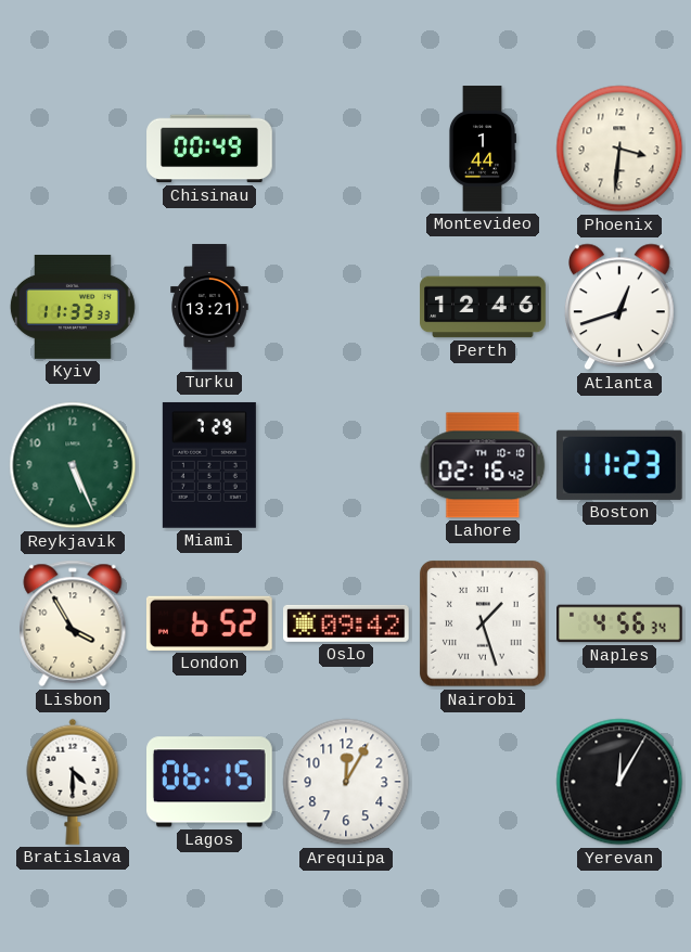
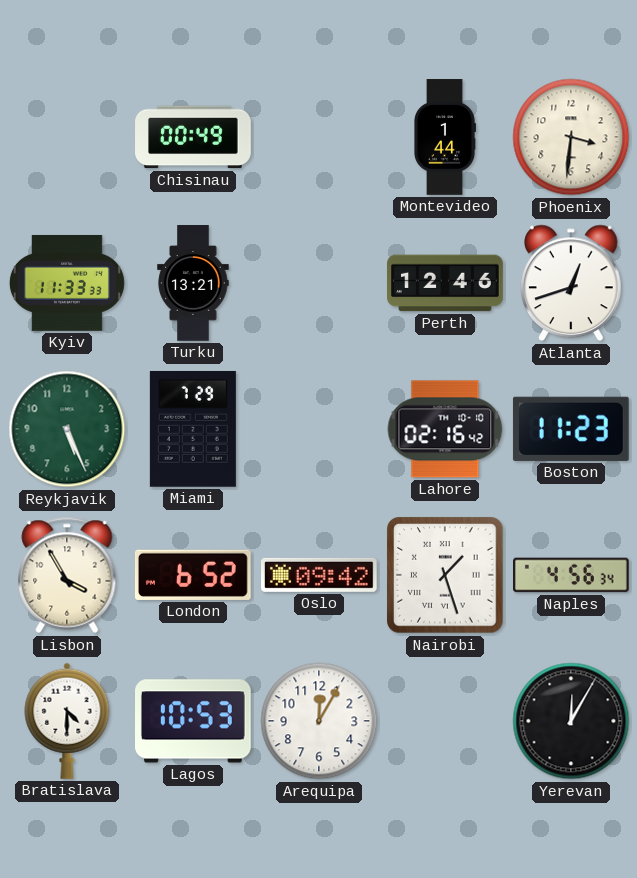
Lagos: 06:15 -> 10:53
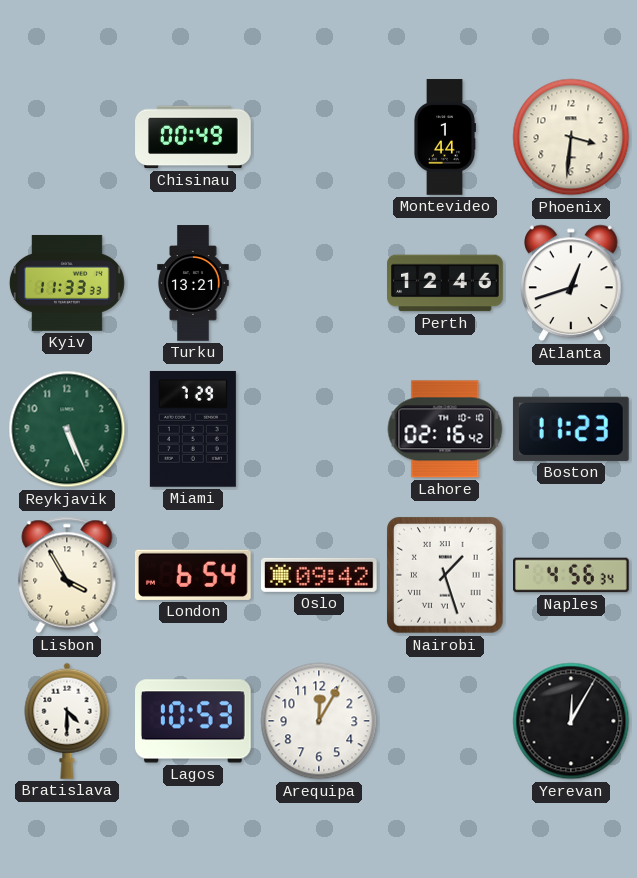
London: 6:52 -> 6:54
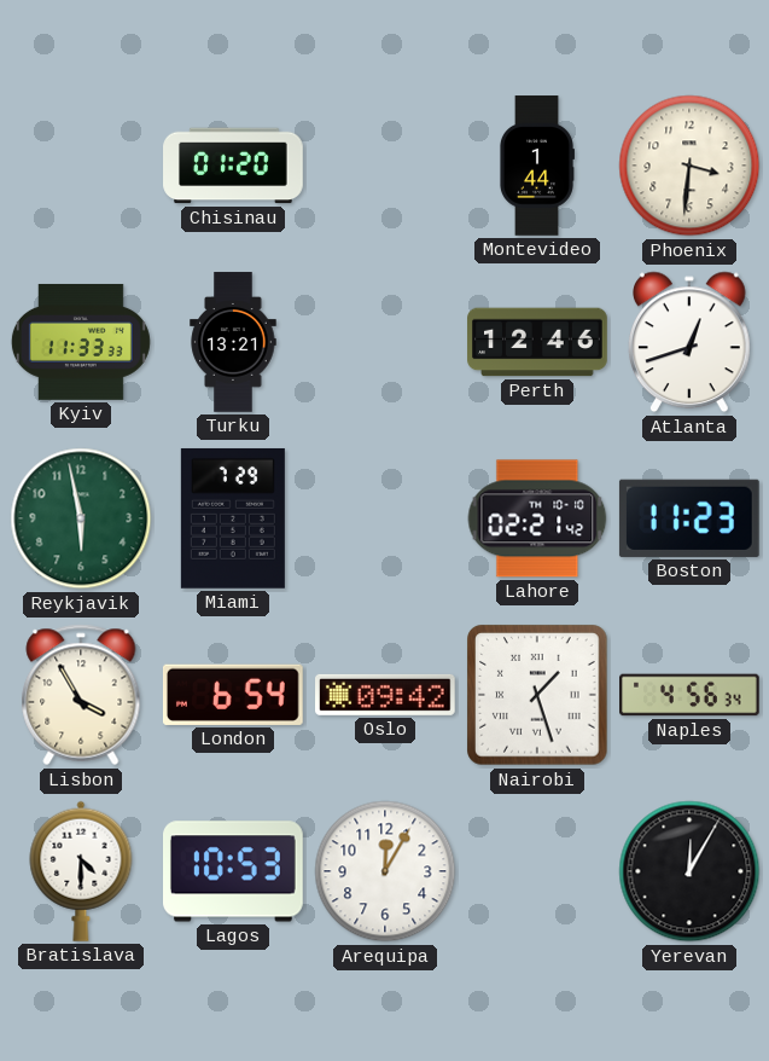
Chisinau: 00:49 -> 01:20
Reykjavik: 5:26 -> 5:58
Lahore: 02:16 -> 02:21
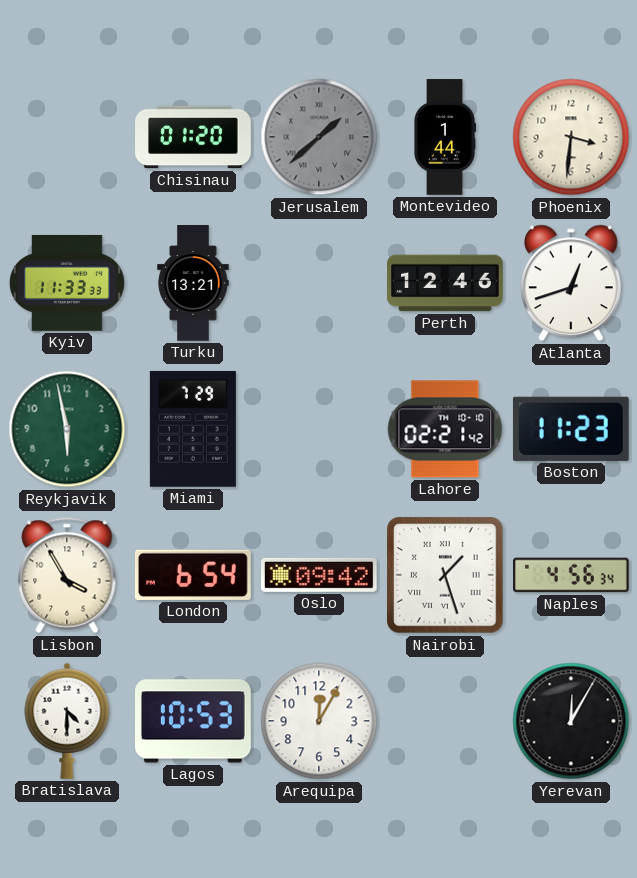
Jerusalem: none -> 1:38
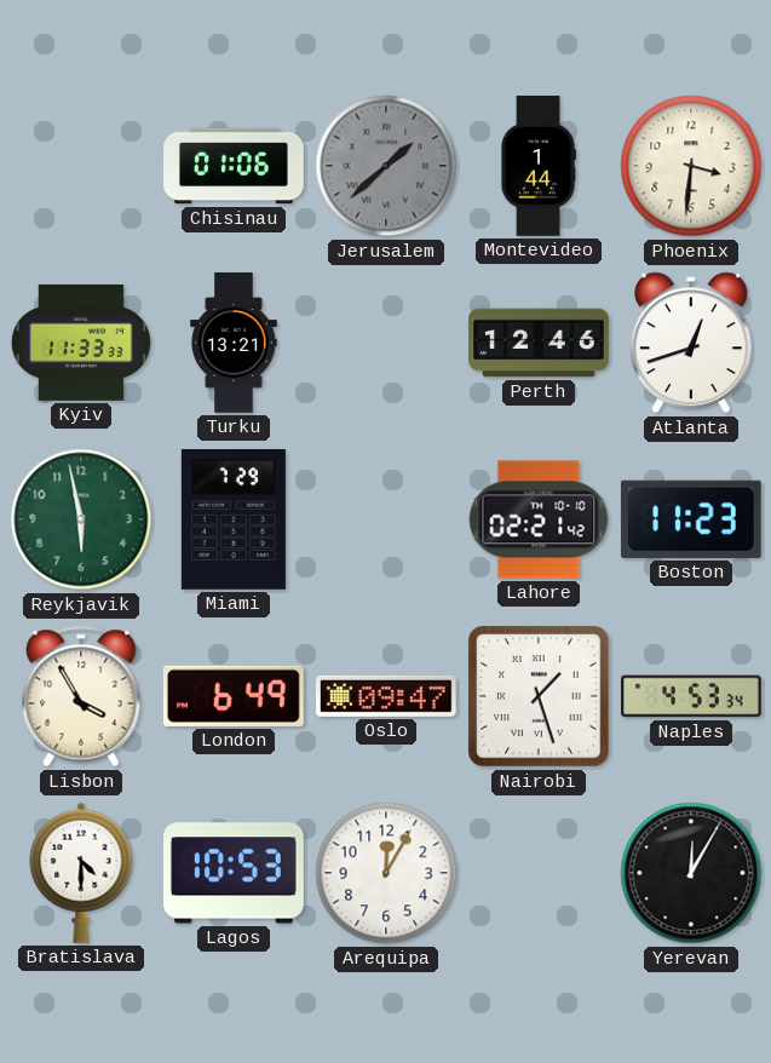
Chisinau: 01:20 -> 01:06
London: 6:54 -> 6:49
Oslo: 09:42 -> 09:47
Naples: 4:56 -> 4:53
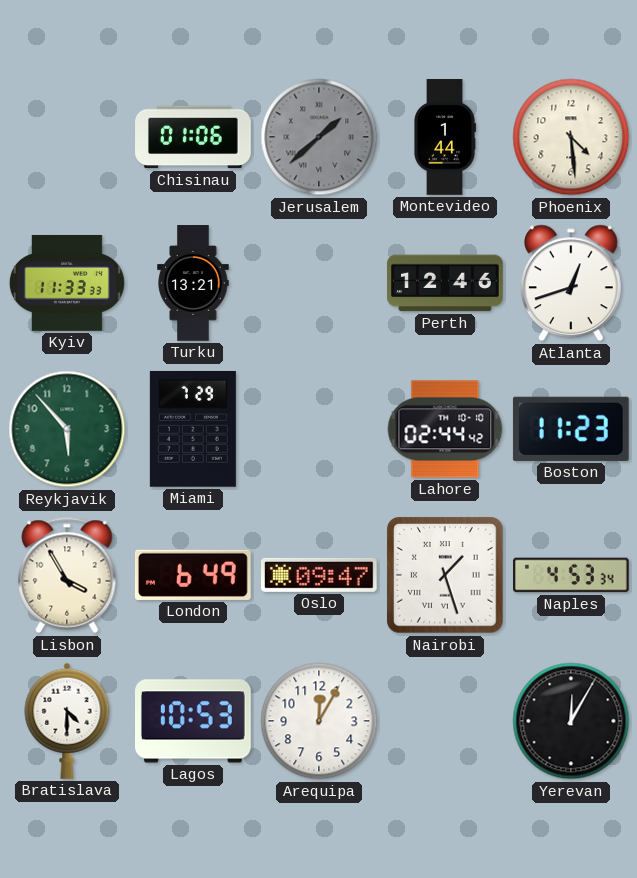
Phoenix: 3:31 -> 4:29
Reykjavik: 5:58 -> 5:53
Lahore: 02:21 -> 02:44
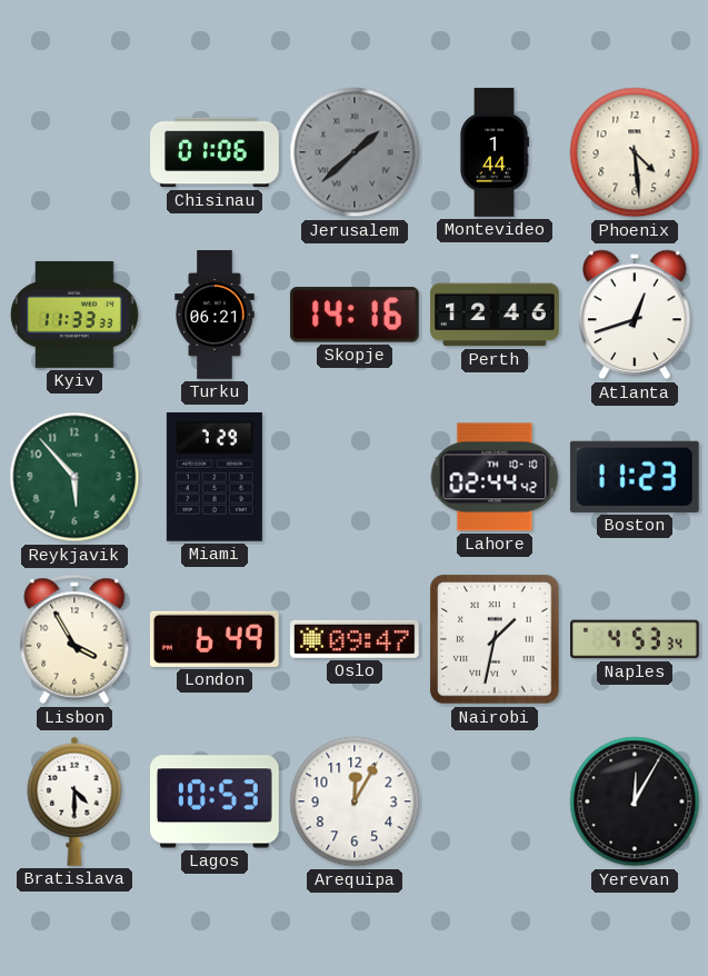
Turku: 13:21 -> 06:21
Skopje: none -> 14:16
Nairobi: 1:27 -> 1:32
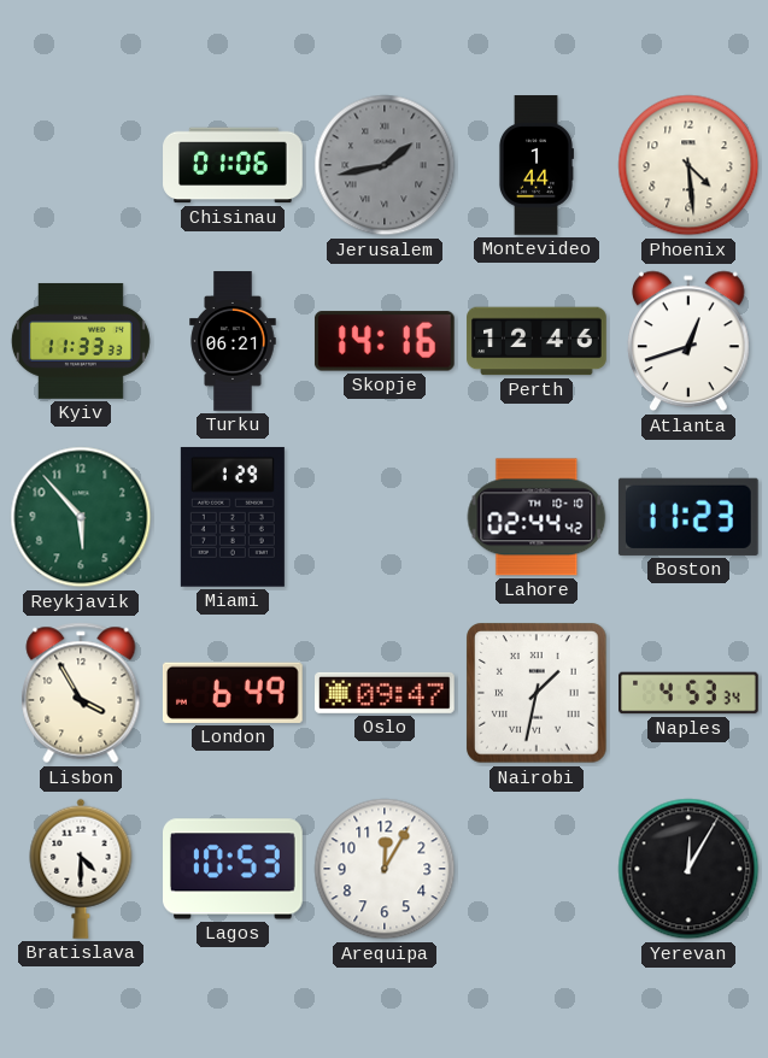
Jerusalem: 1:38 -> 1:43
Miami: 7:29 -> 1:29
